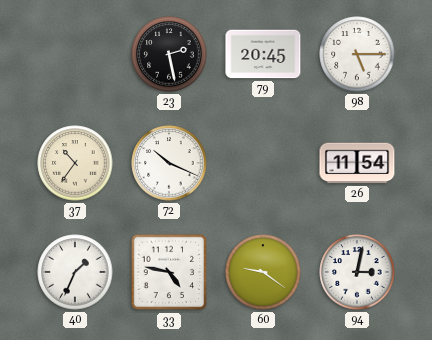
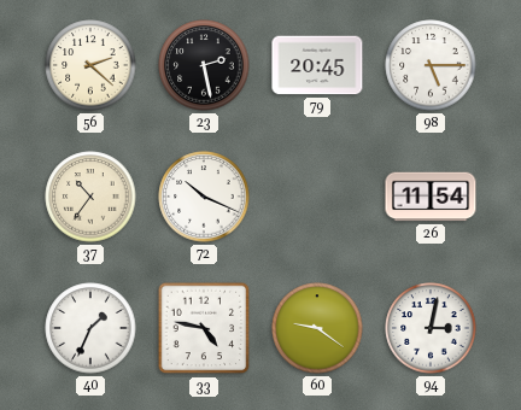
56: none -> 2:22
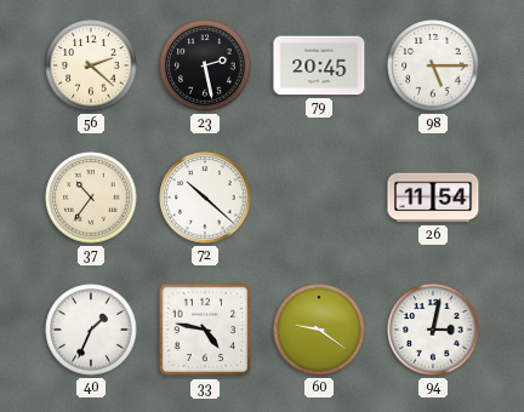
72: 10:19 -> 10:22
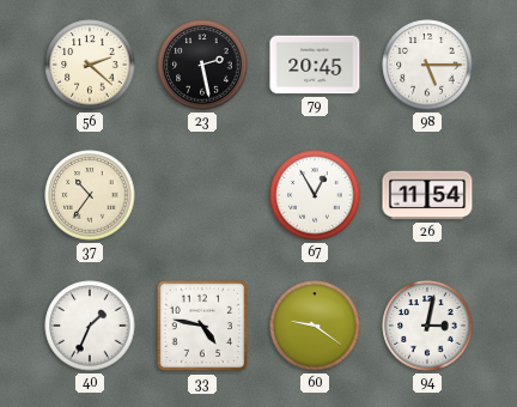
72: 10:22 -> none
67: none -> 12:55
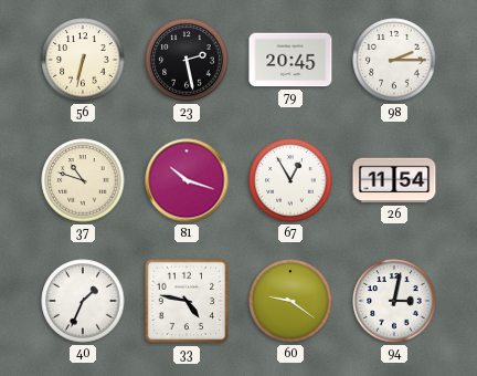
56: 2:22 -> 6:32
98: 5:15 -> 2:15
37: 10:36 -> 10:48
81: none -> 10:18
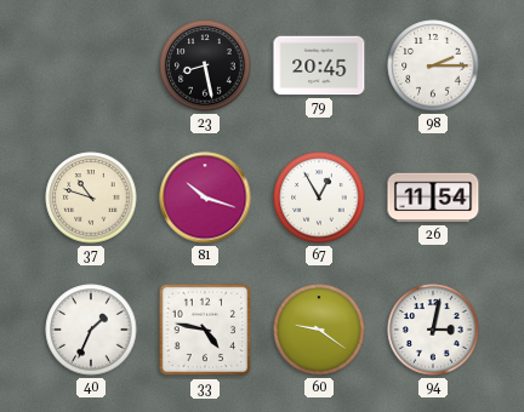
56: 6:32 -> none
23: 2:28 -> 8:28
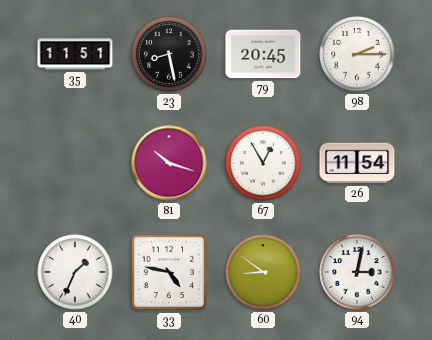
35: none -> 11:51
37: 10:48 -> none
60: 9:21 -> 8:51
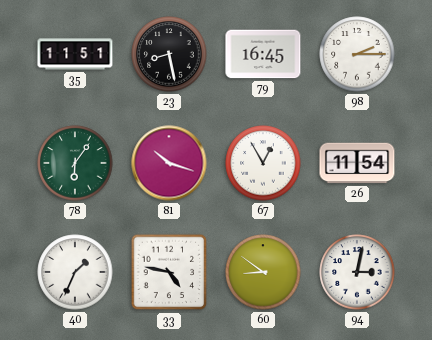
79: 20:45 -> 16:45
78: none -> 6:06
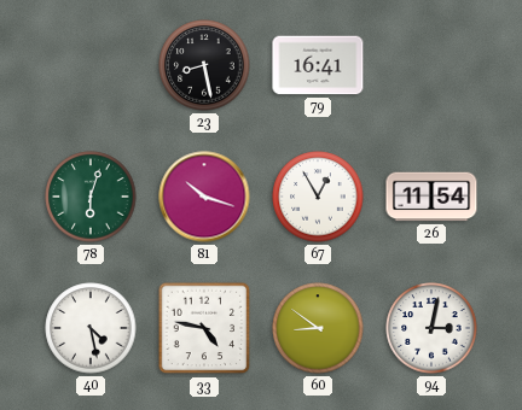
35: 11:51 -> none
79: 16:45 -> 16:41
98: 2:15 -> none
78: 6:06 -> 6:03
40: 1:34 -> 4:28
